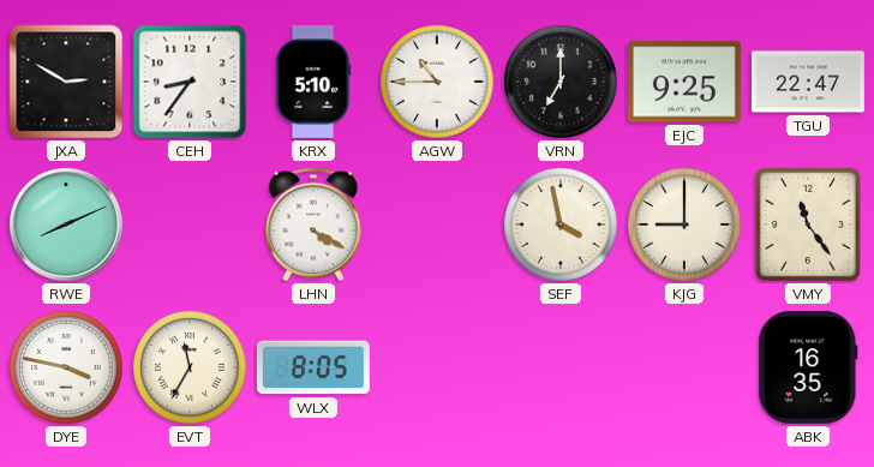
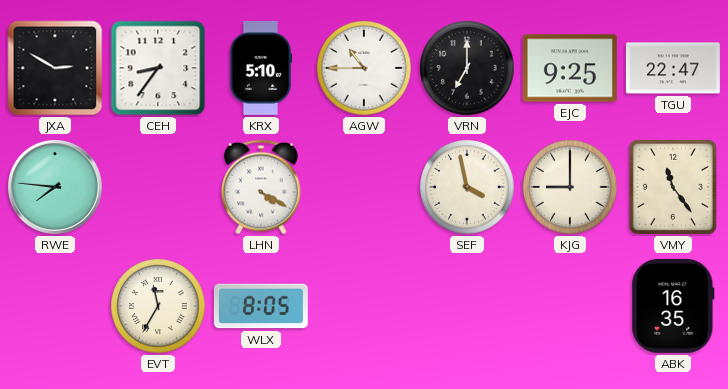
RWE: 8:11 -> 7:46
DYE: 3:47 -> none
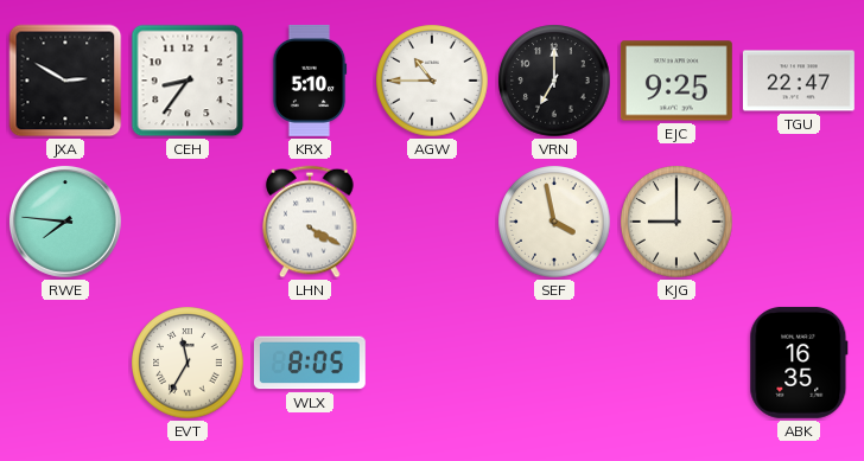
VMY: 11:24 -> none
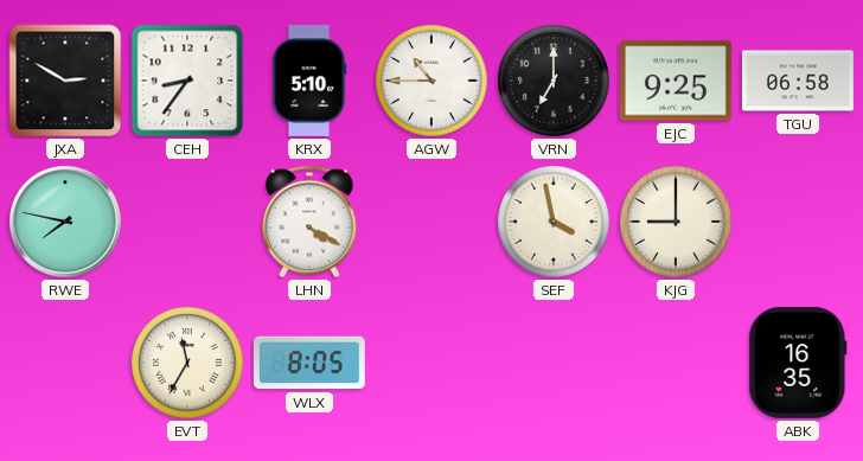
TGU: 22:47 -> 06:58
RWE: 7:46 -> 7:47
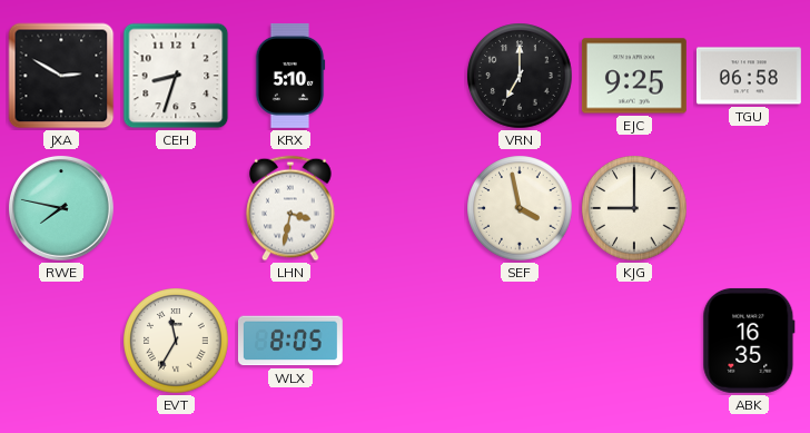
CEH: 8:36 -> 8:33
AGW: 10:45 -> none
LHN: 4:20 -> 3:32
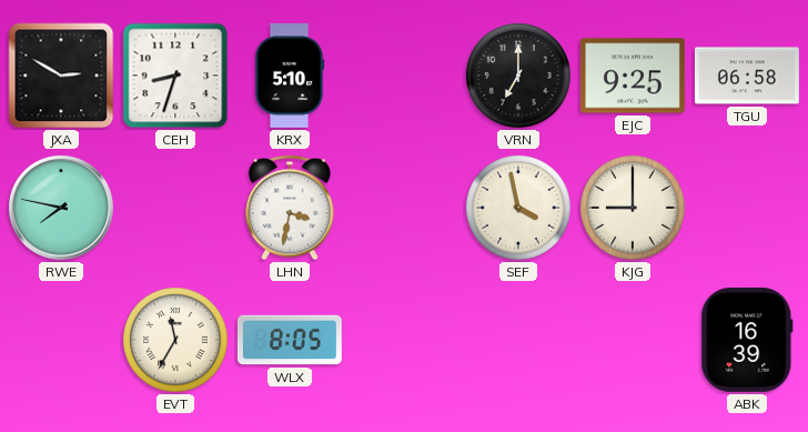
ABK: 16:35 -> 16:39
